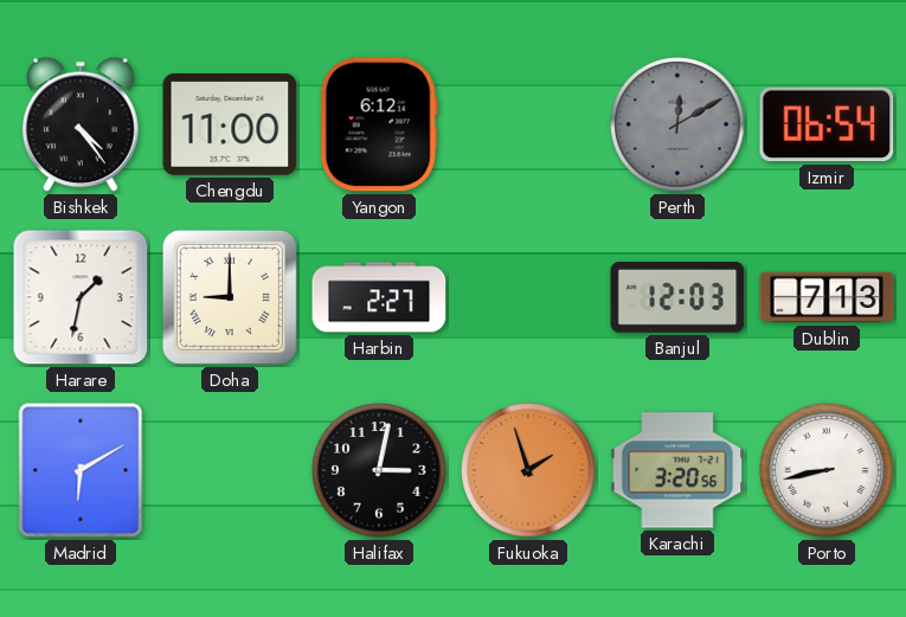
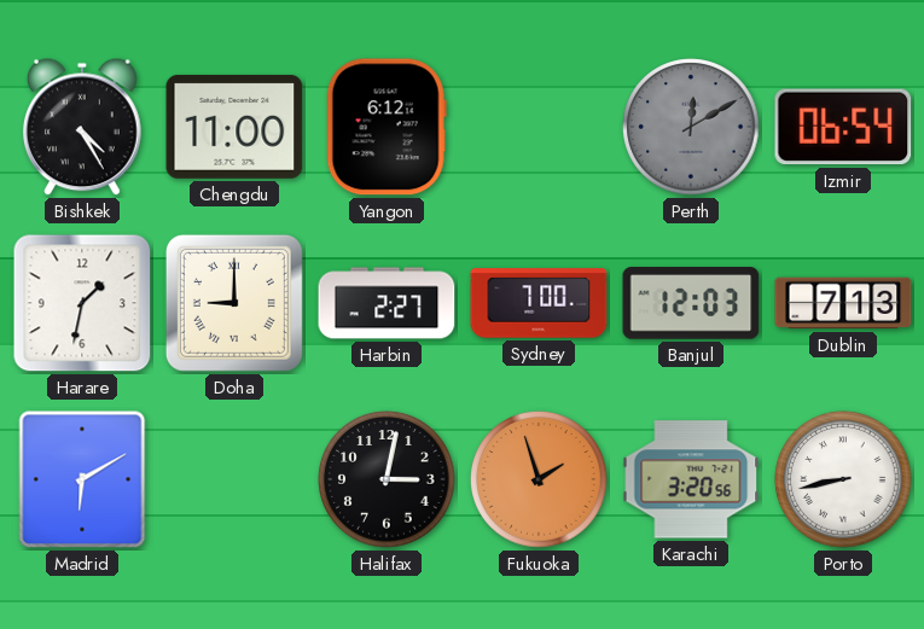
Bishkek: 4:24 -> 4:25
Sydney: none -> 7:00
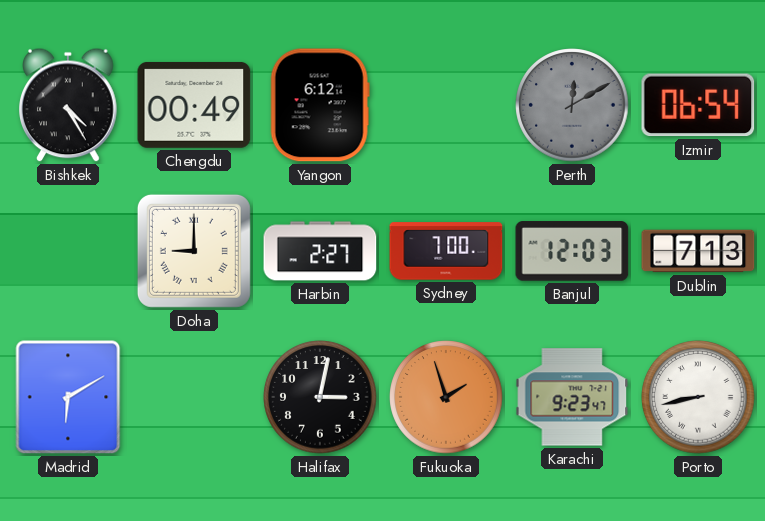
Chengdu: 11:00 -> 00:49
Harare: 1:32 -> none
Karachi: 3:20 -> 9:23
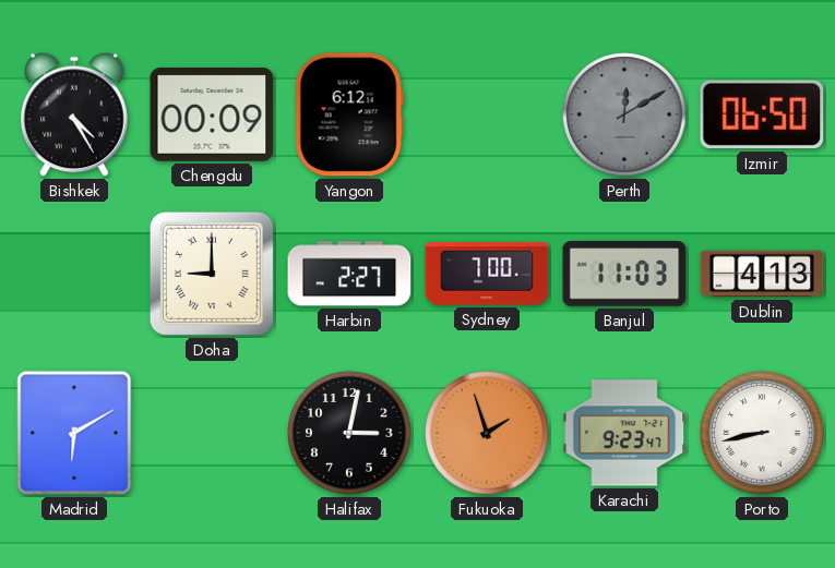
Chengdu: 00:49 -> 00:09
Izmir: 06:54 -> 06:50
Banjul: 12:03 -> 11:03
Dublin: 7:13 -> 4:13
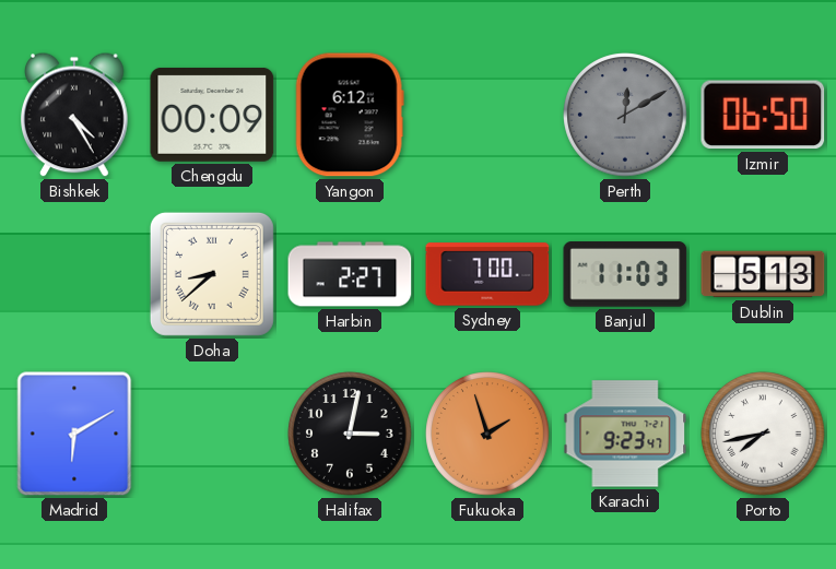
Doha: 9:00 -> 8:38
Dublin: 4:13 -> 5:13
Porto: 8:43 -> 7:43
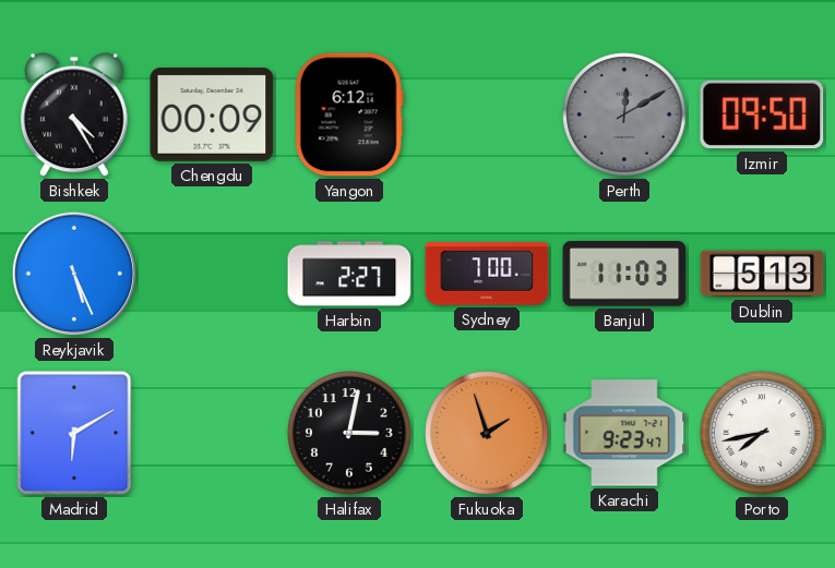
Izmir: 06:50 -> 09:50
Reykjavik: none -> 5:26
Doha: 8:38 -> none
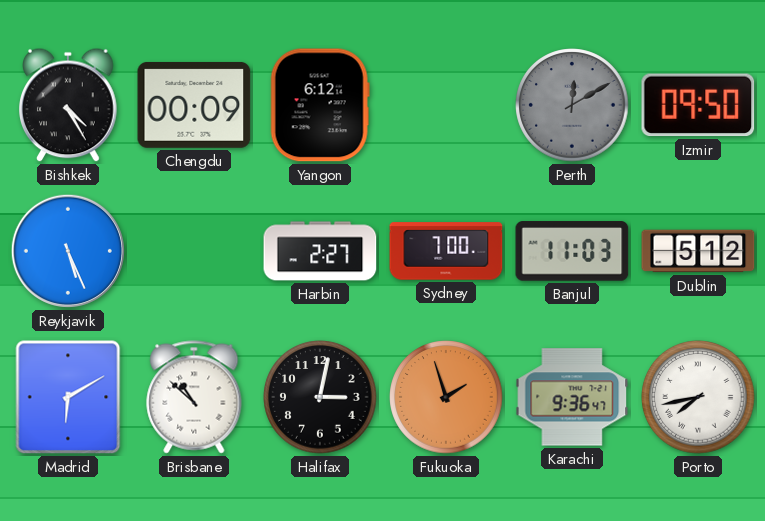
Dublin: 5:13 -> 5:12
Brisbane: none -> 10:52
Karachi: 9:23 -> 9:36
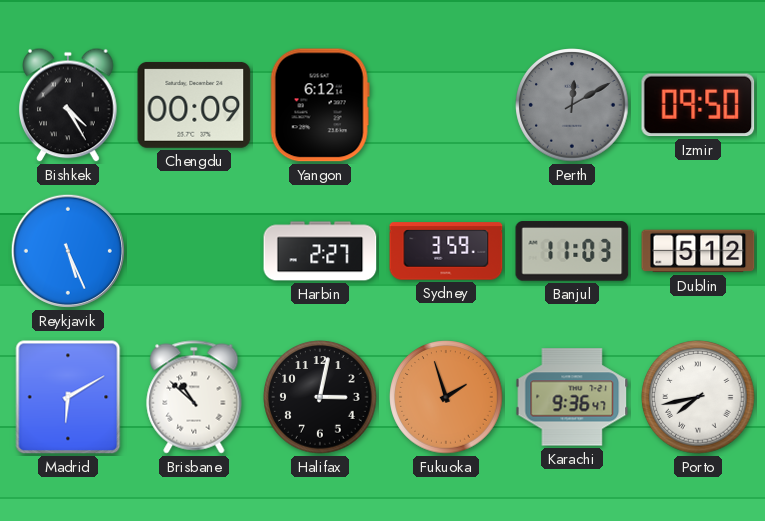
Sydney: 7:00 -> 3:59
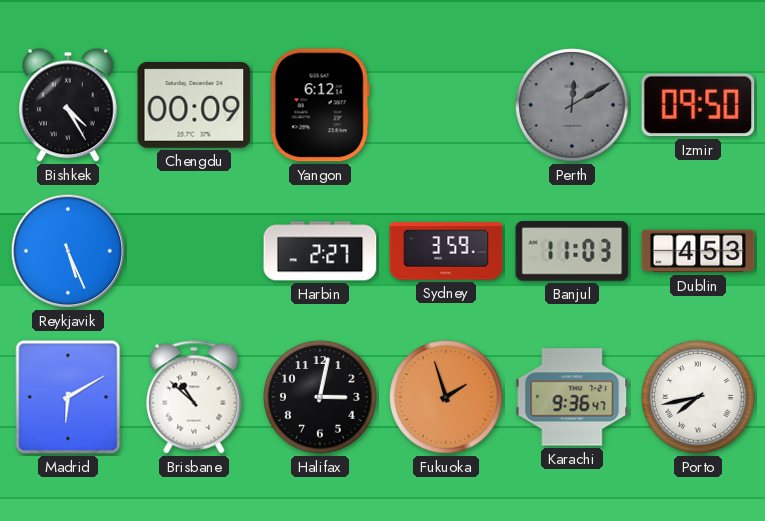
Dublin: 5:12 -> 4:53
